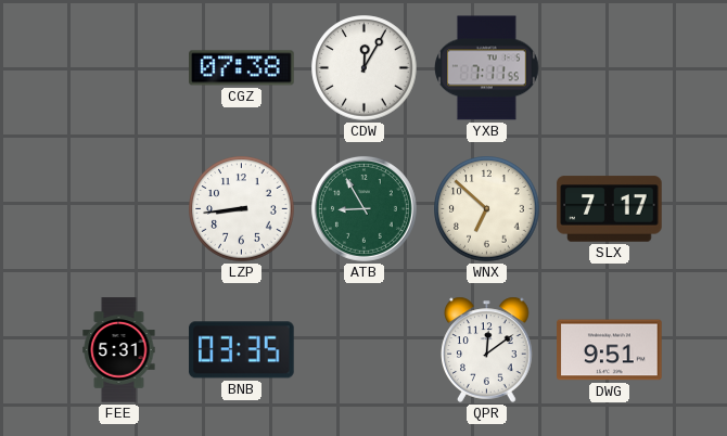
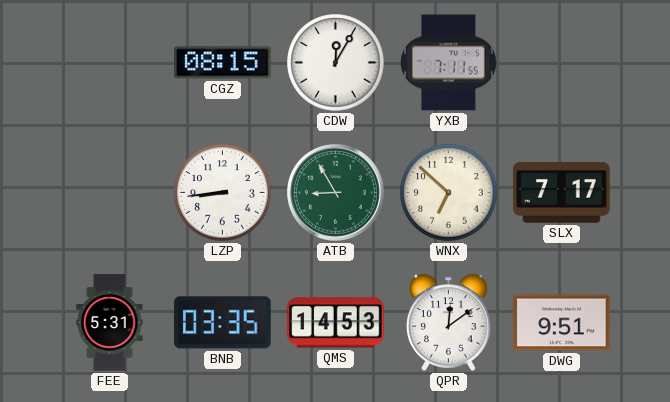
CGZ: 07:38 -> 08:15
QMS: none -> 14:53
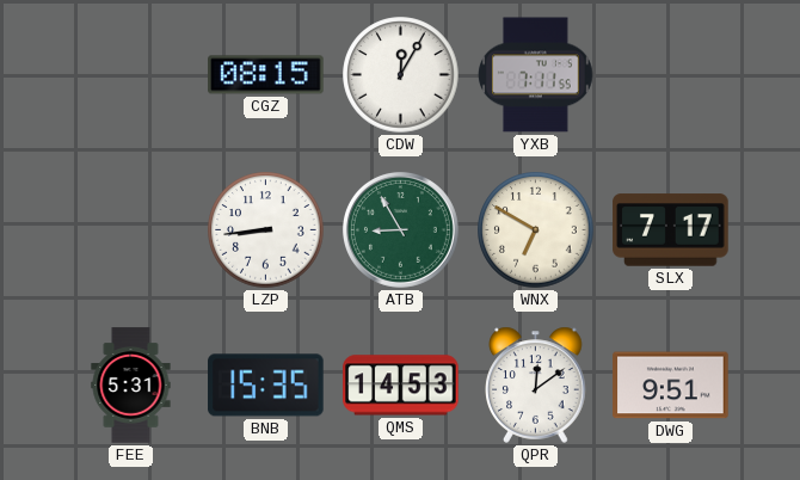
WNX: 6:52 -> 6:50
BNB: 03:35 -> 15:35
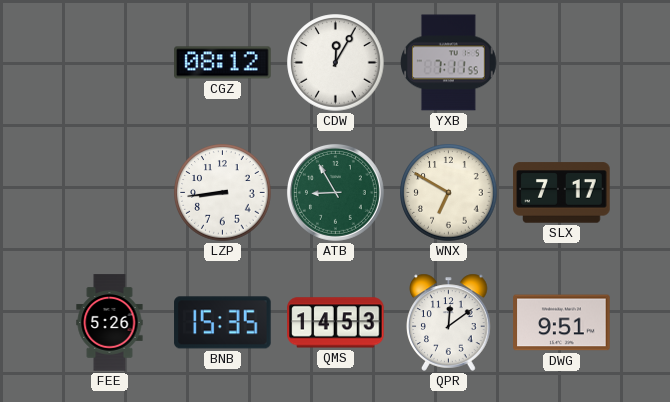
CGZ: 08:15 -> 08:12
FEE: 5:31 -> 5:26
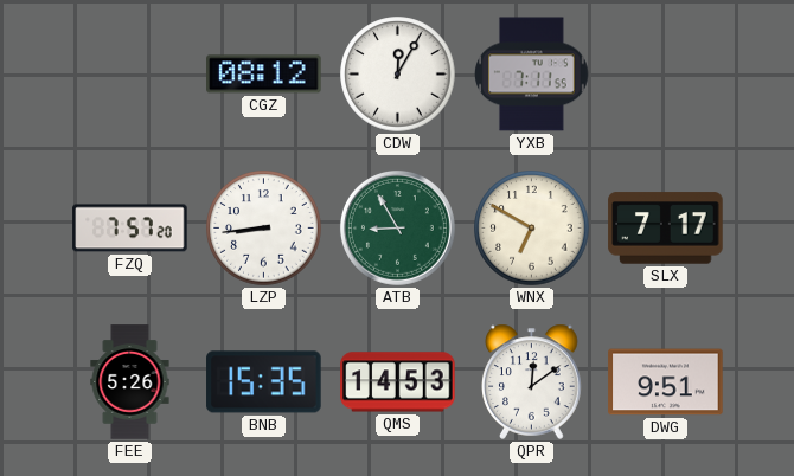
FZQ: none -> 7:57
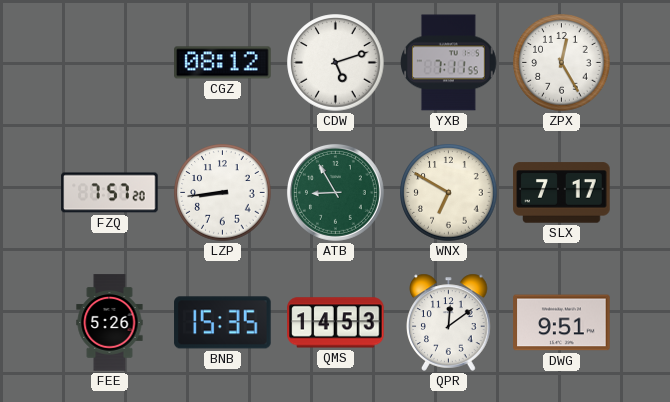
CDW: 12:05 -> 5:12
ZPX: none -> 12:25
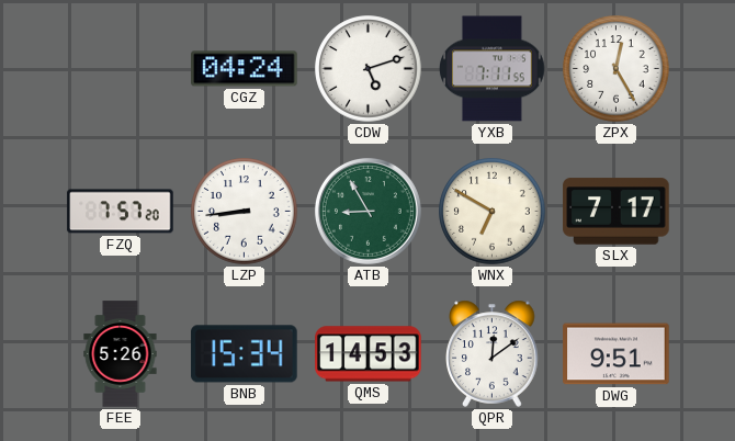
CGZ: 08:12 -> 04:24
BNB: 15:35 -> 15:34
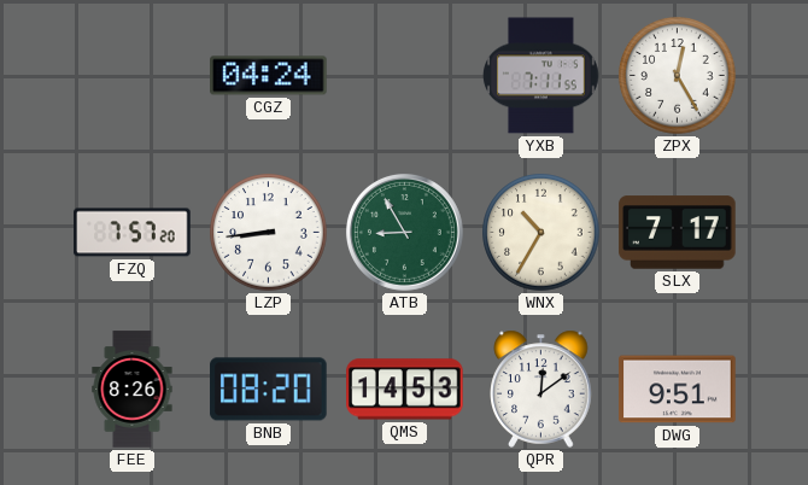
CDW: 5:12 -> none
WNX: 6:50 -> 10:35
FEE: 5:26 -> 8:26
BNB: 15:34 -> 08:20
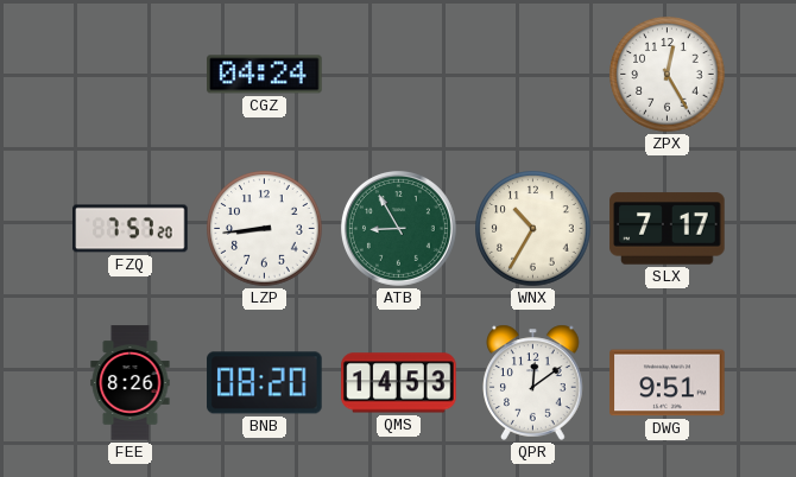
YXB: 7:11 -> none
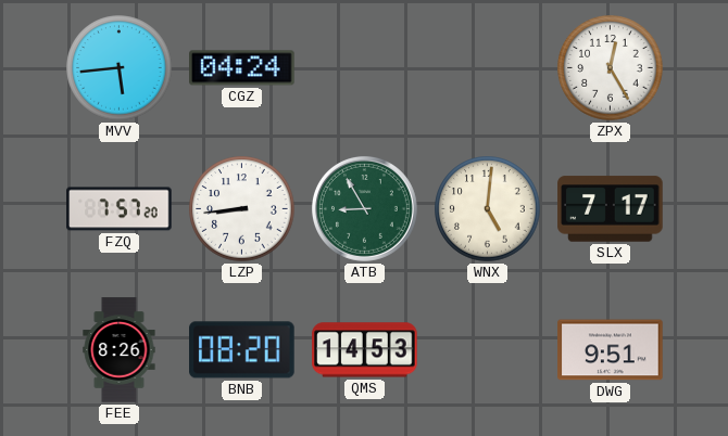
MVV: none -> 5:44
WNX: 10:35 -> 5:01
QPR: 12:09 -> none
